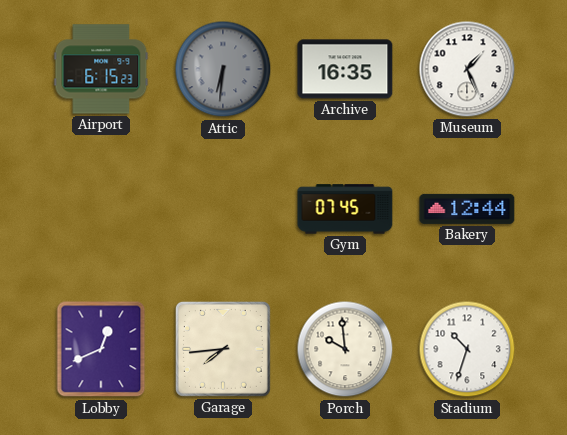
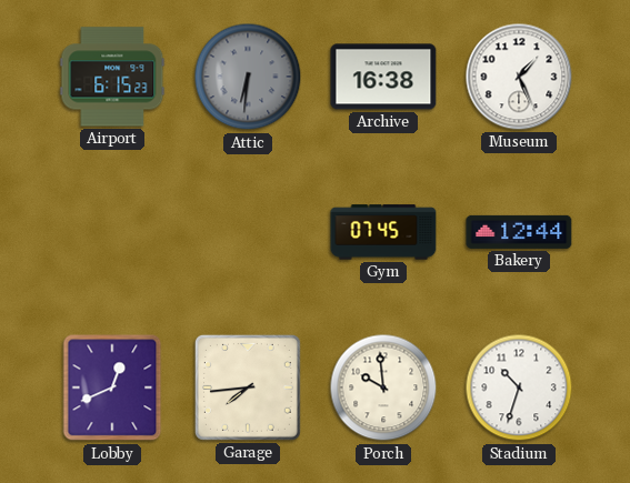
Archive: 16:35 -> 16:38
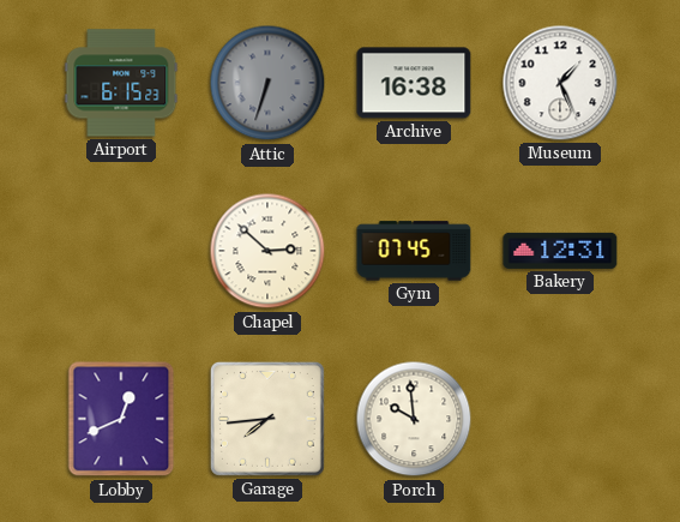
Attic: 6:31 -> 6:33
Chapel: none -> 2:52
Bakery: 12:44 -> 12:31
Stadium: 10:33 -> none
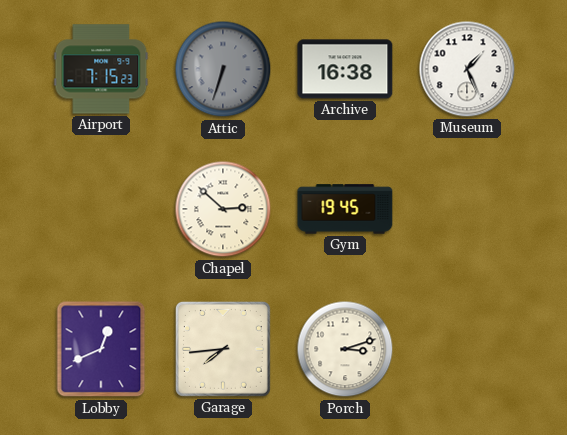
Airport: 6:15 -> 7:15
Gym: 07:45 -> 19:45
Bakery: 12:31 -> none
Porch: 9:59 -> 3:12
